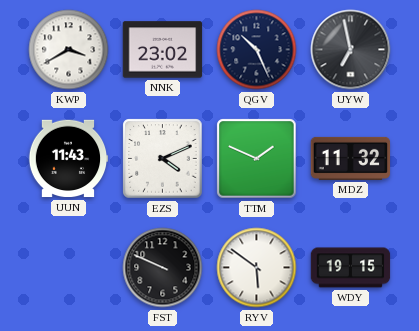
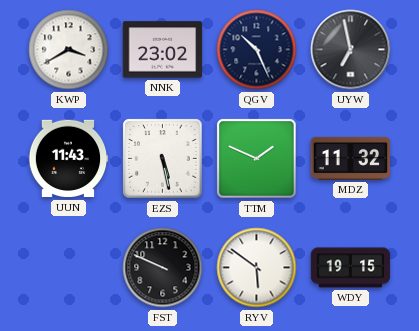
EZS: 4:11 -> 5:28
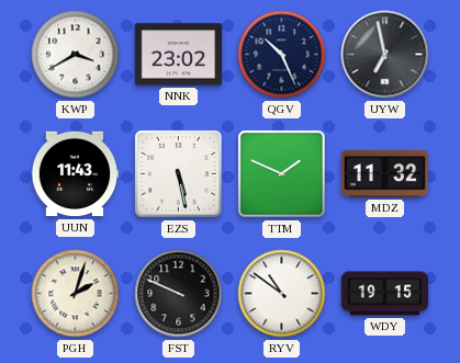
PGH: none -> 2:03
RYV: 5:51 -> 10:51
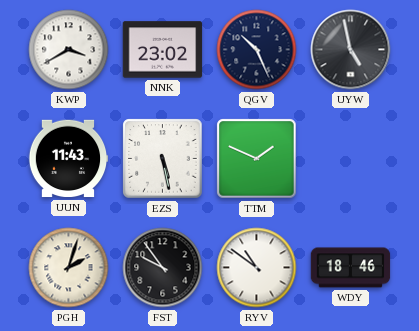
UYW: 6:58 -> 4:58
MDZ: 11:32 -> none
FST: 9:49 -> 9:54
WDY: 19:15 -> 18:46
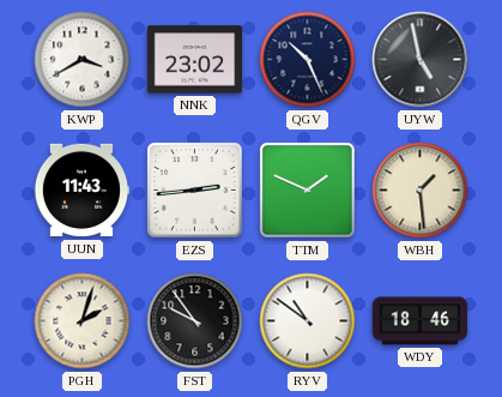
EZS: 5:28 -> 2:44
WBH: none -> 1:29
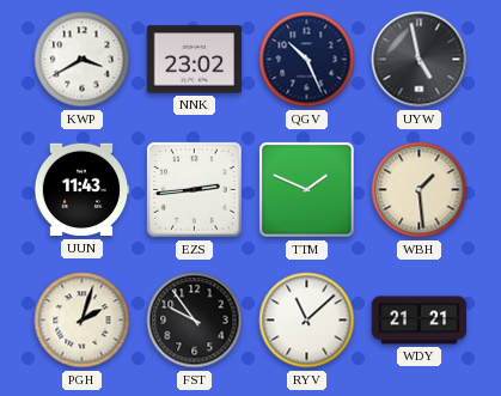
RYV: 10:51 -> 11:08
WDY: 18:46 -> 21:21
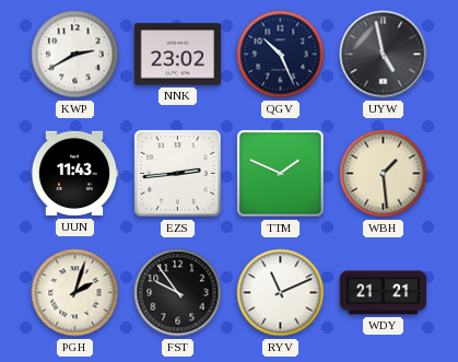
KWP: 3:40 -> 2:40
RYV: 11:08 -> 11:11
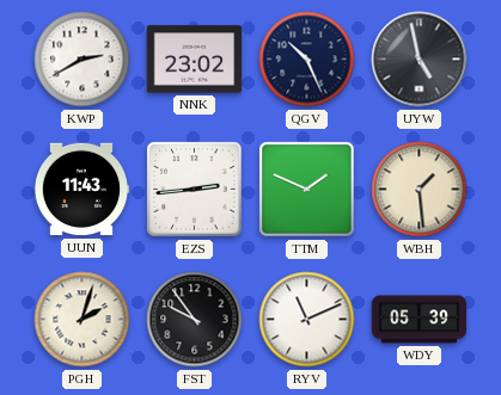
WDY: 21:21 -> 05:39
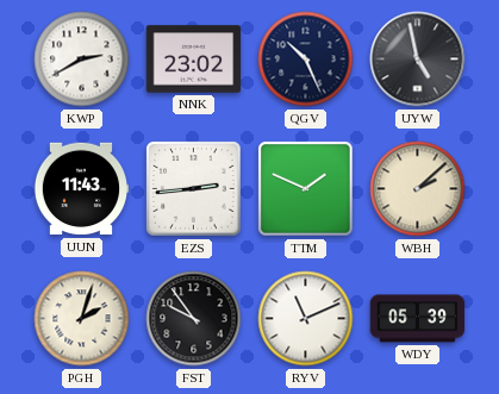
WBH: 1:29 -> 2:08
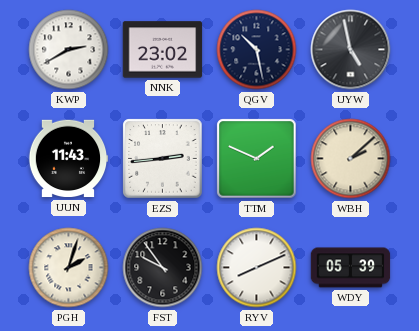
QGV: 10:26 -> 10:28
RYV: 11:11 -> 8:11
